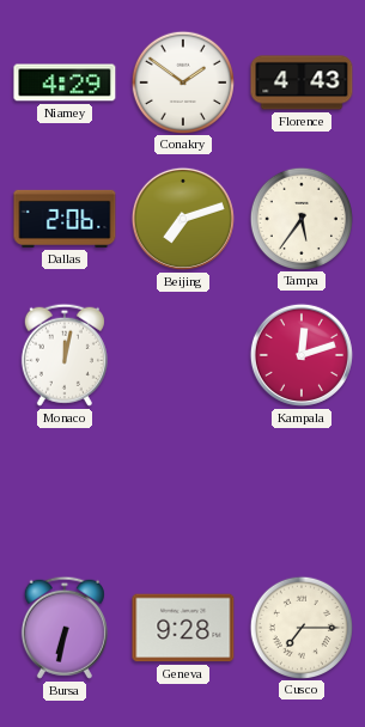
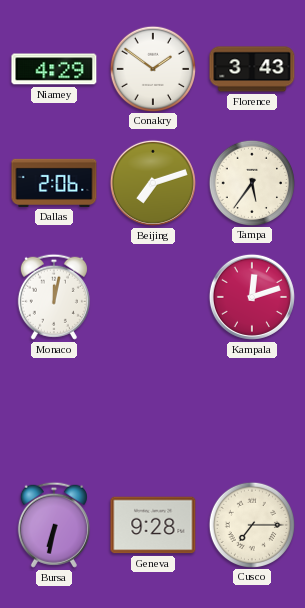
Florence: 4:43 -> 3:43
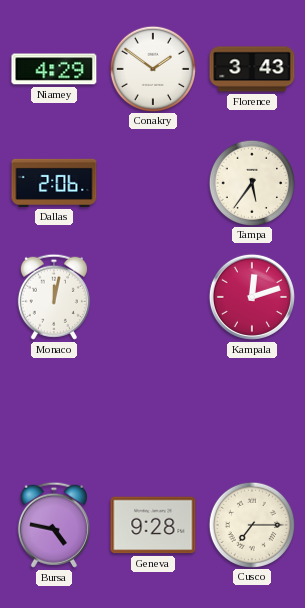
Beijing: 7:12 -> none
Bursa: 6:32 -> 4:47
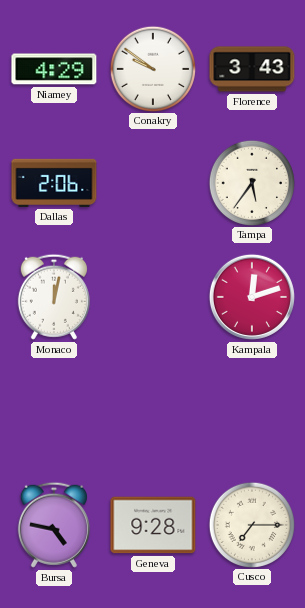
Conakry: 1:51 -> 9:51
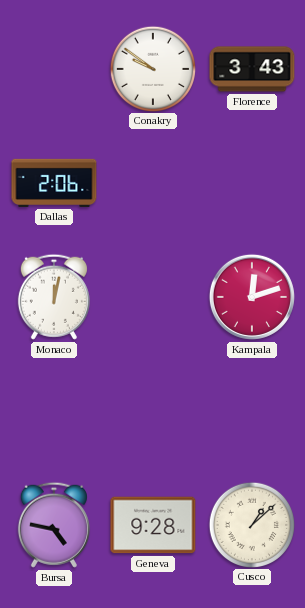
Niamey: 4:29 -> none
Tampa: 5:36 -> none
Cusco: 7:15 -> 1:08
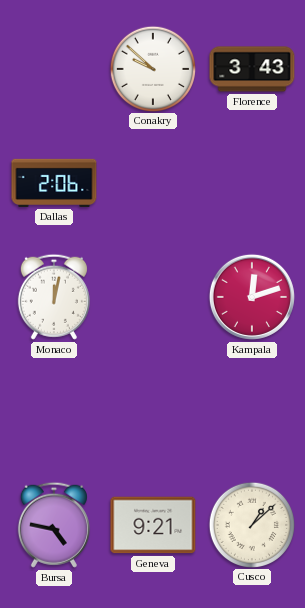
Conakry: 9:51 -> 9:52
Geneva: 9:28 -> 9:21
